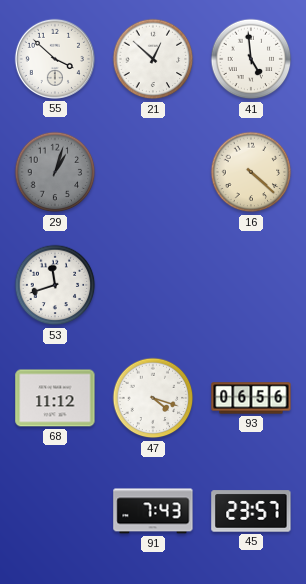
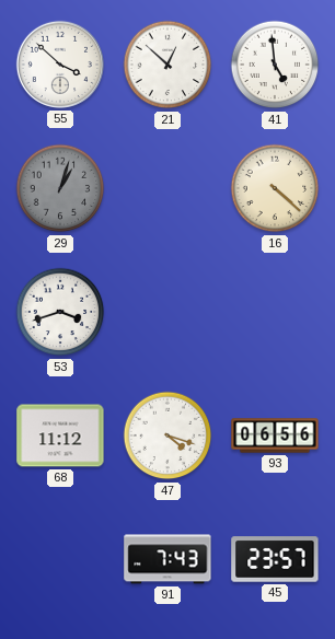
53: 11:42 -> 3:42
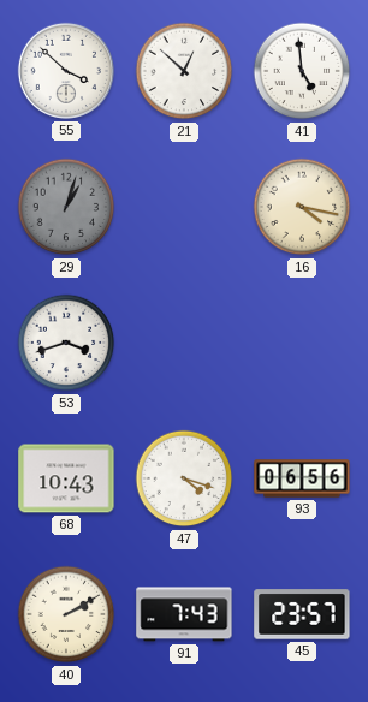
16: 4:22 -> 4:17
68: 11:12 -> 10:43
40: none -> 2:10
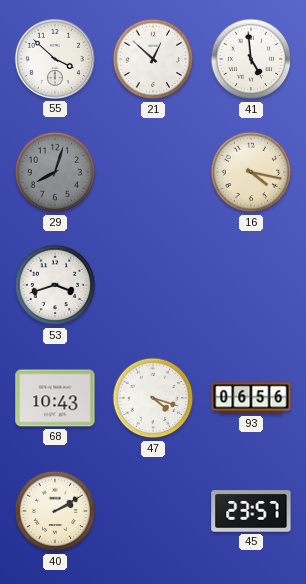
29: 1:03 -> 8:03
91: 7:43 -> none
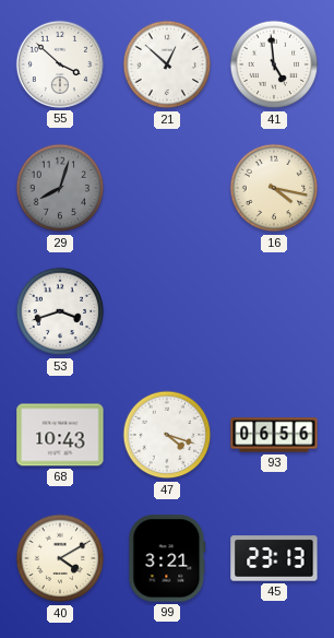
40: 2:10 -> 4:10
99: none -> 3:21
45: 23:57 -> 23:13
